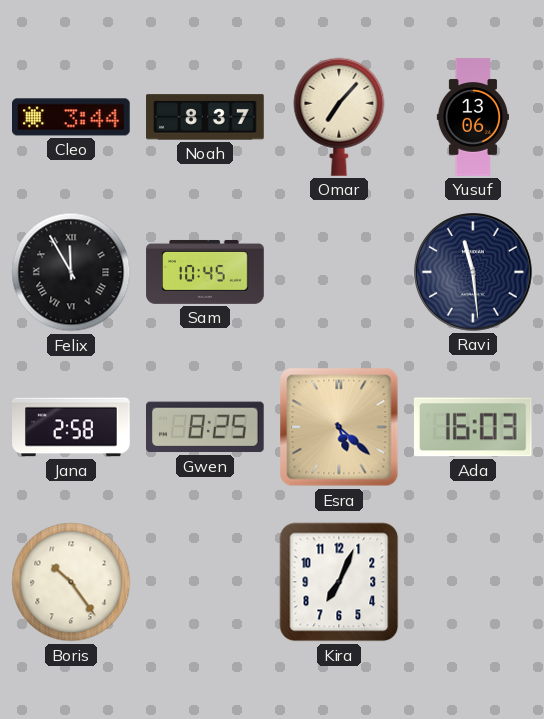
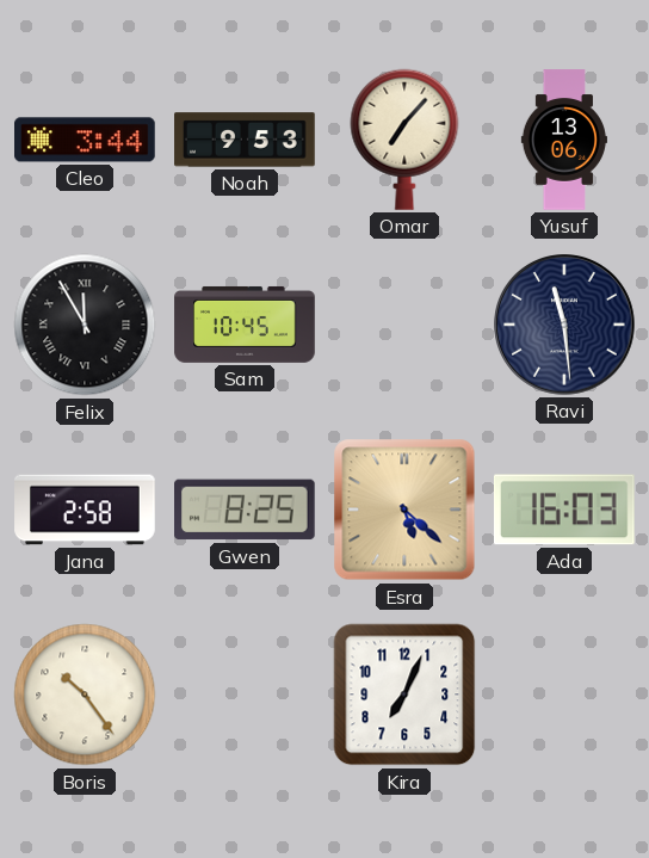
Noah: 8:37 -> 9:53
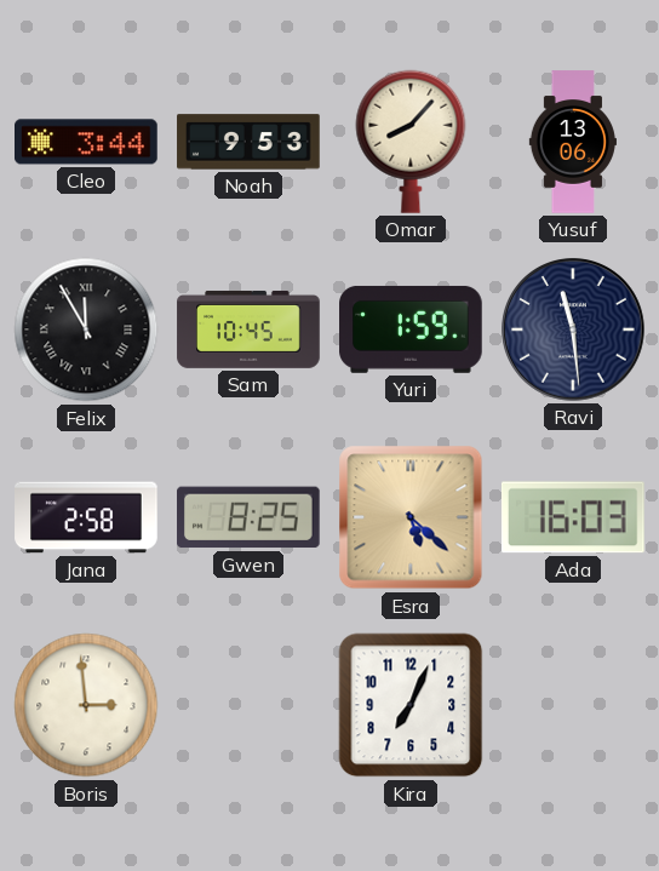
Omar: 7:07 -> 8:07
Yuri: none -> 1:59
Boris: 10:24 -> 2:59
